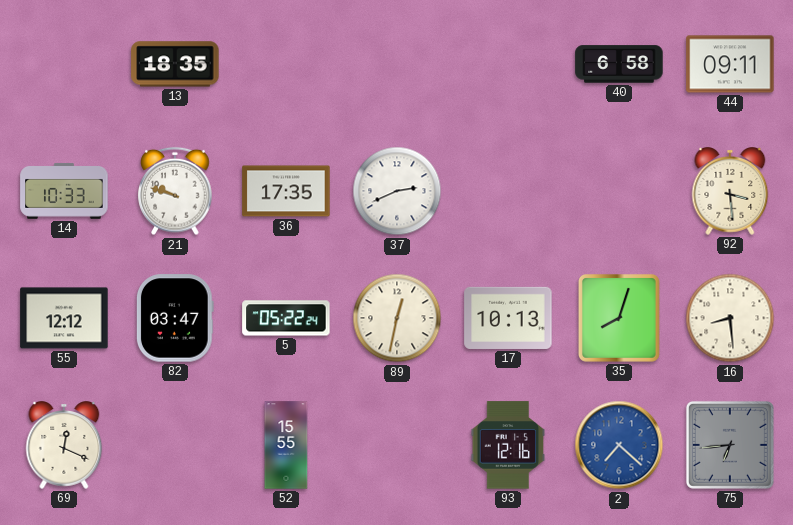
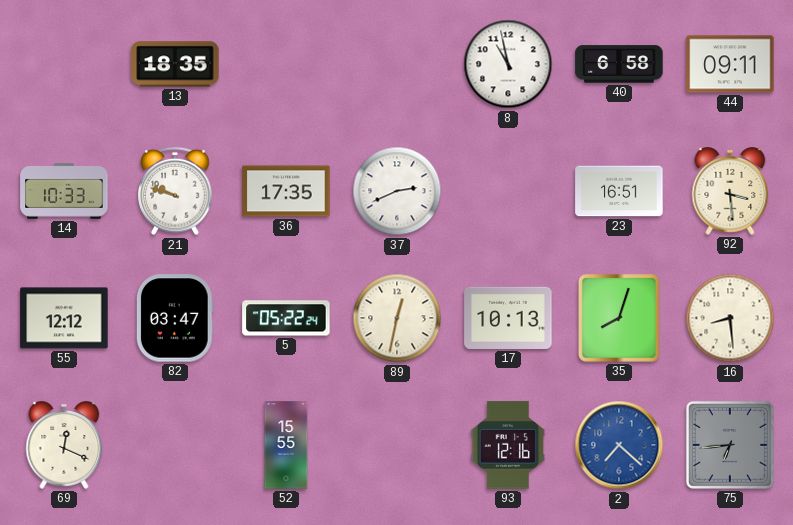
8: none -> 10:58
23: none -> 16:51
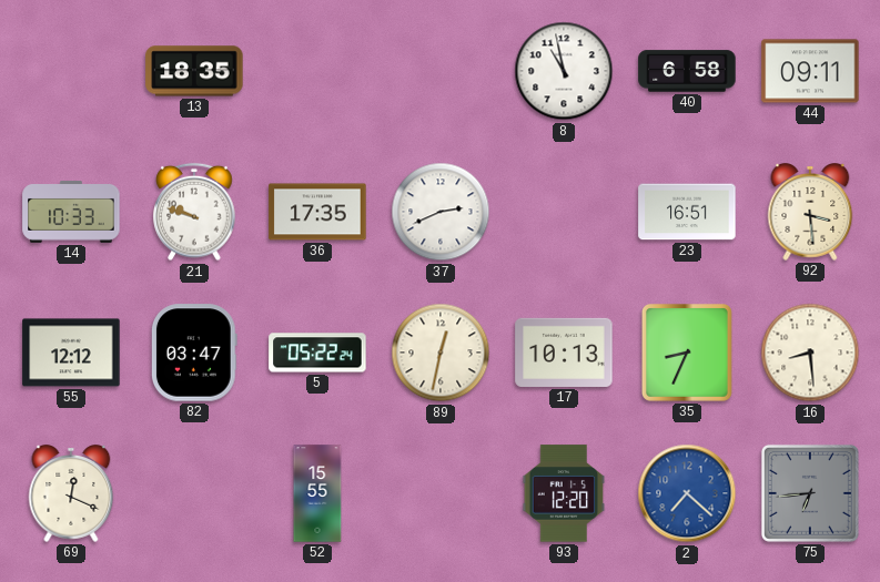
35: 8:03 -> 8:34
93: 12:16 -> 12:20
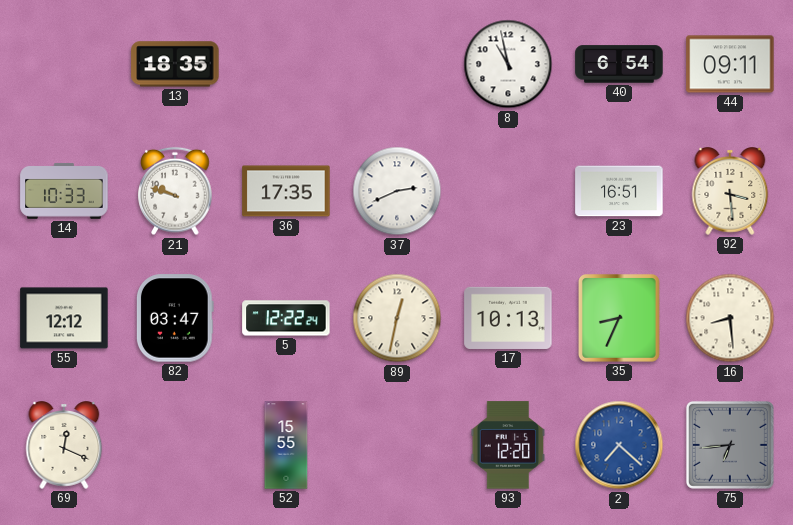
40: 6:58 -> 6:54
5: 05:22 -> 12:22
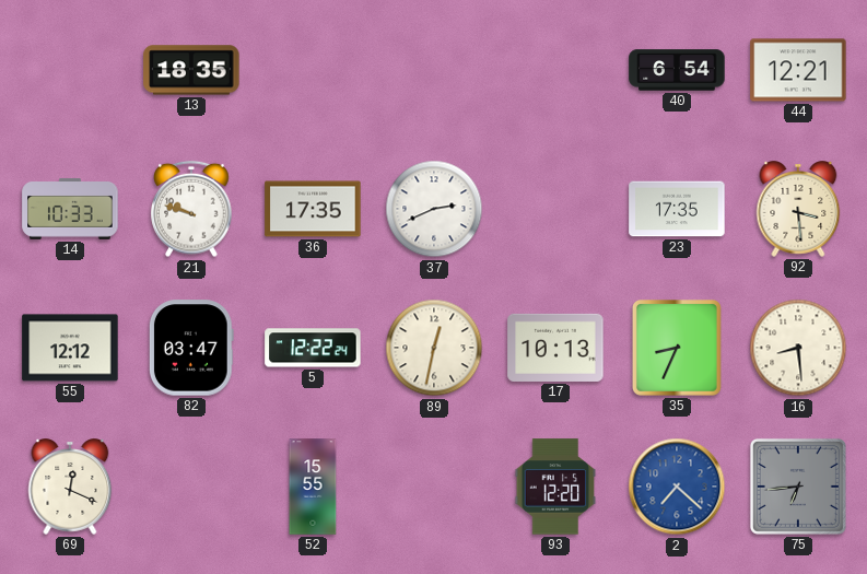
8: 10:58 -> none
44: 09:11 -> 12:21
23: 16:51 -> 17:35
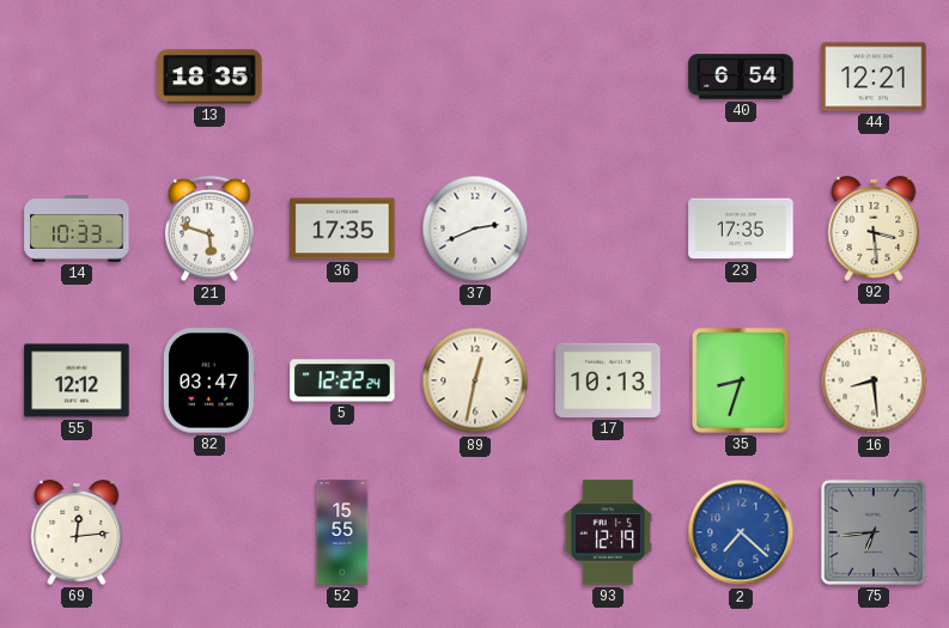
21: 9:48 -> 5:48
35: 8:34 -> 8:33
69: 12:19 -> 12:14
93: 12:20 -> 12:19
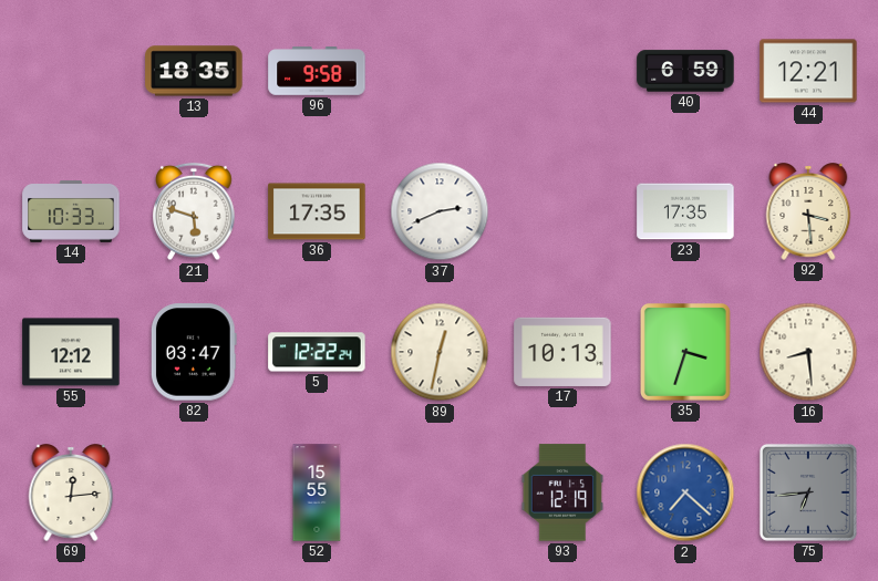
96: none -> 9:58
40: 6:54 -> 6:59
35: 8:33 -> 3:33
